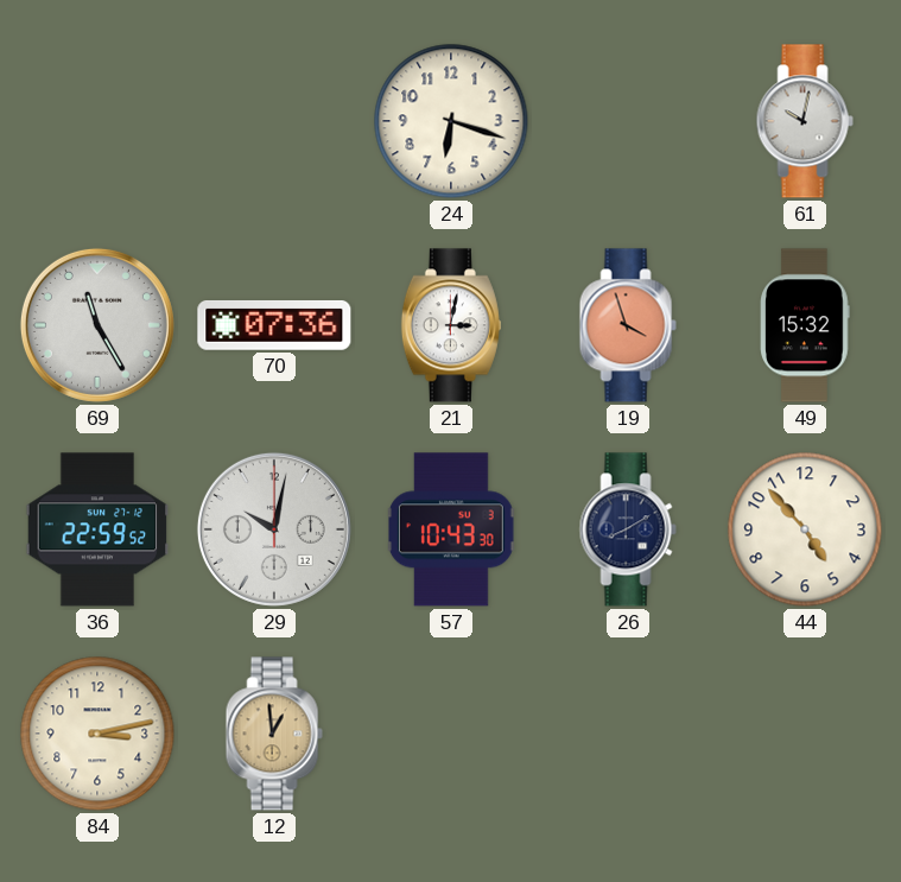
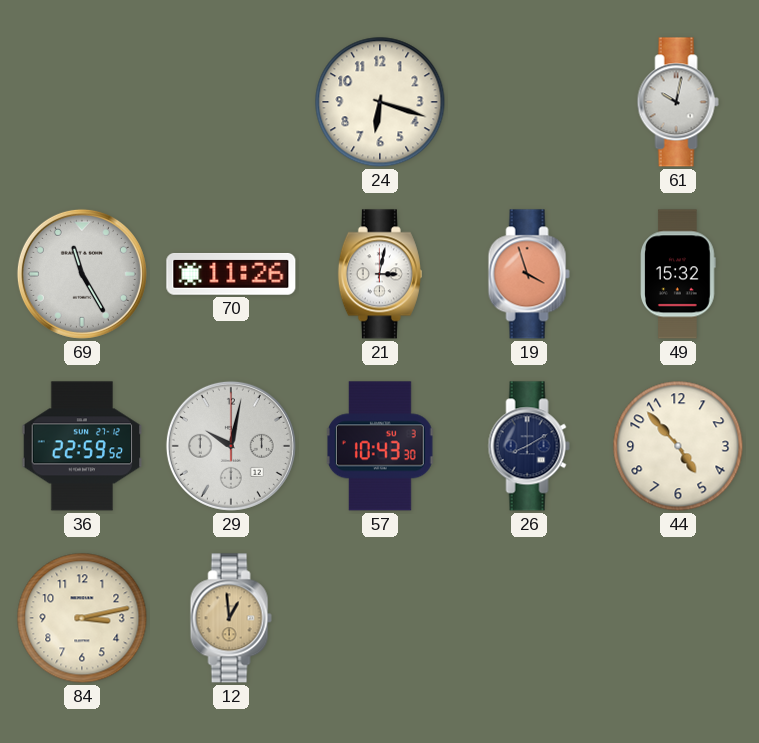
70: 07:36 -> 11:26
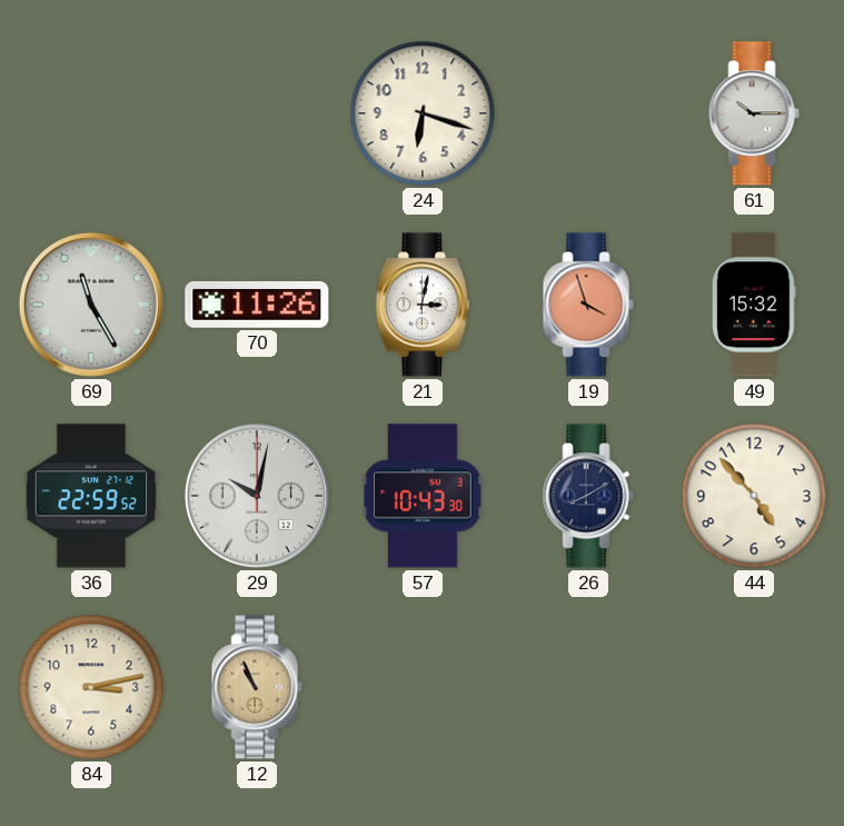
61: 10:02 -> 10:15
12: 12:59 -> 10:56
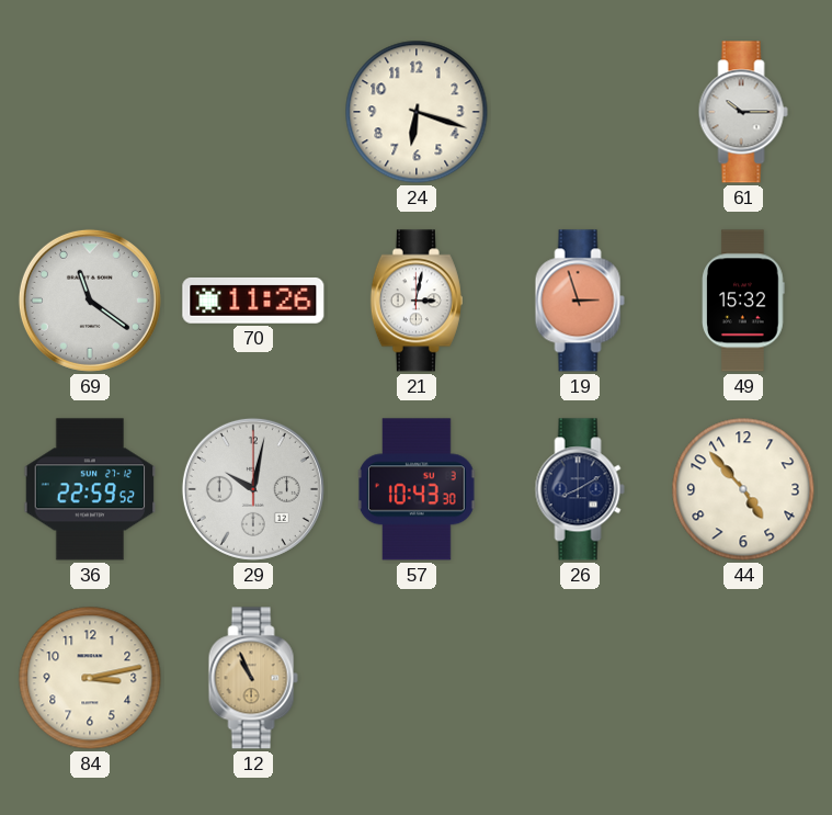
69: 11:25 -> 11:21
19: 3:57 -> 2:57
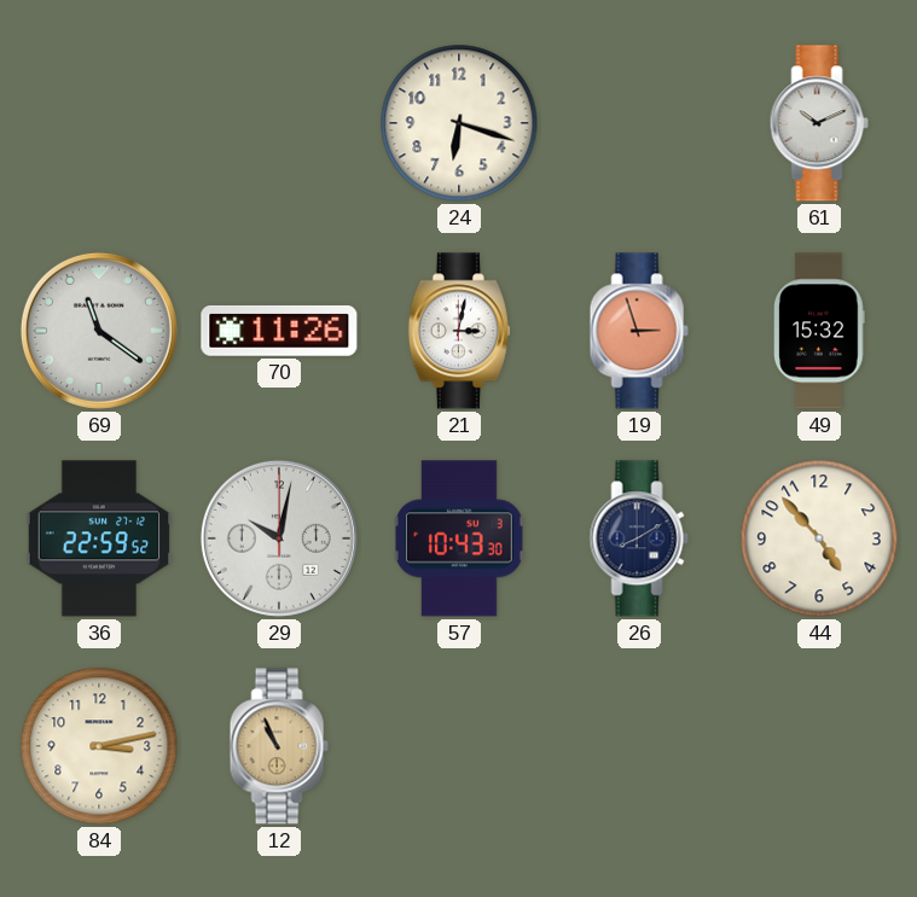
61: 10:15 -> 10:11
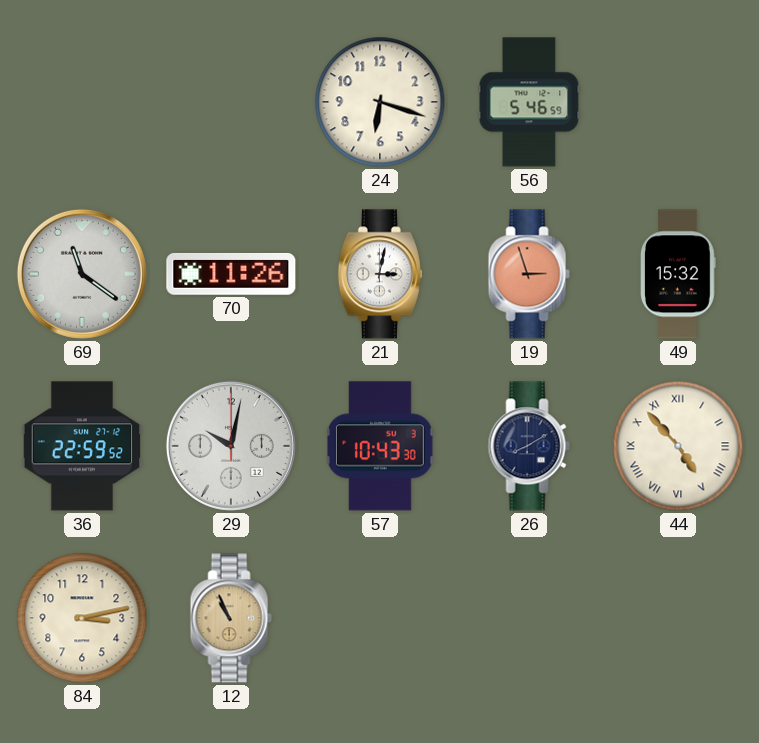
56: none -> 5:46
61: 10:11 -> none
44 numerals: Arabic -> Roman
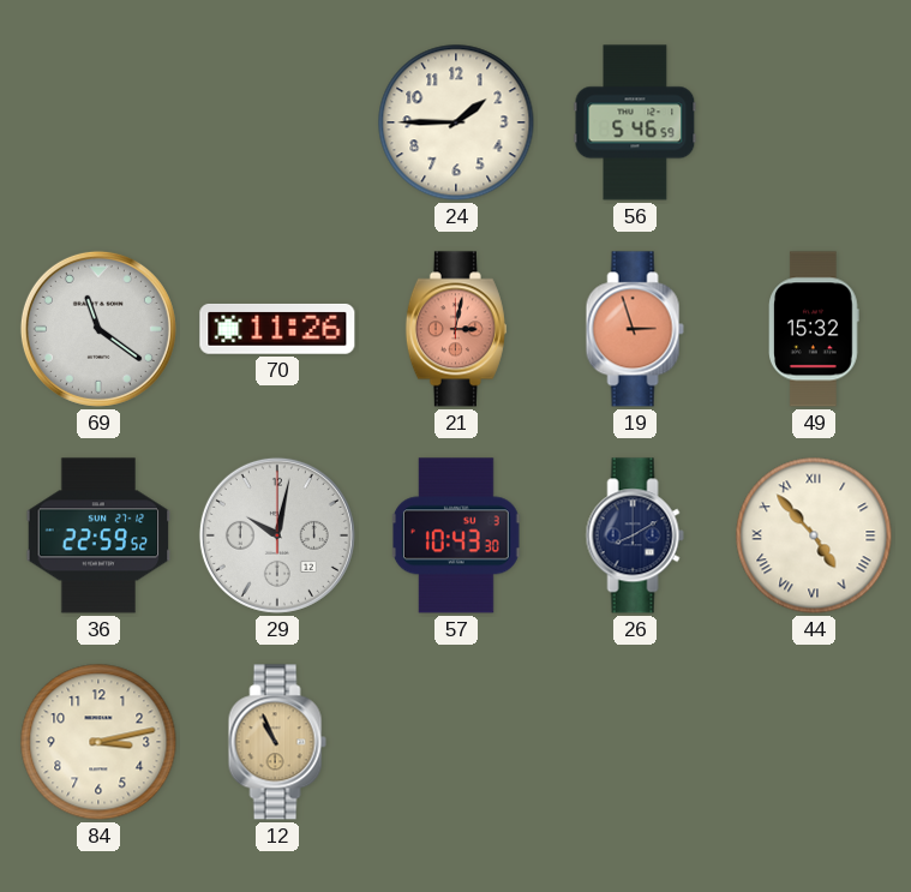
24: 6:18 -> 1:45
21 dial: white -> salmon
